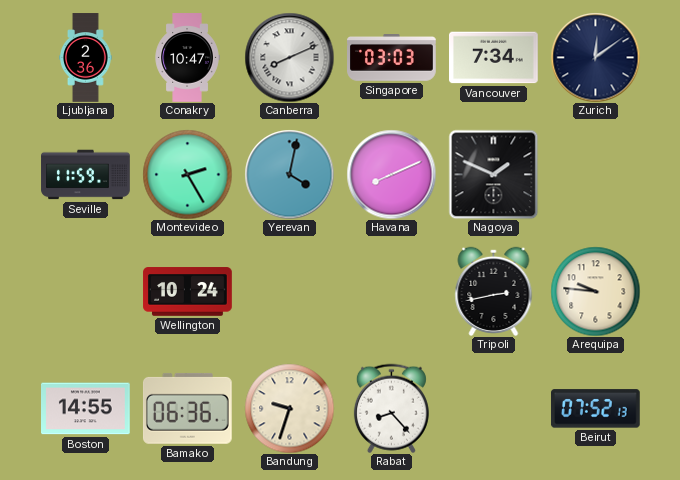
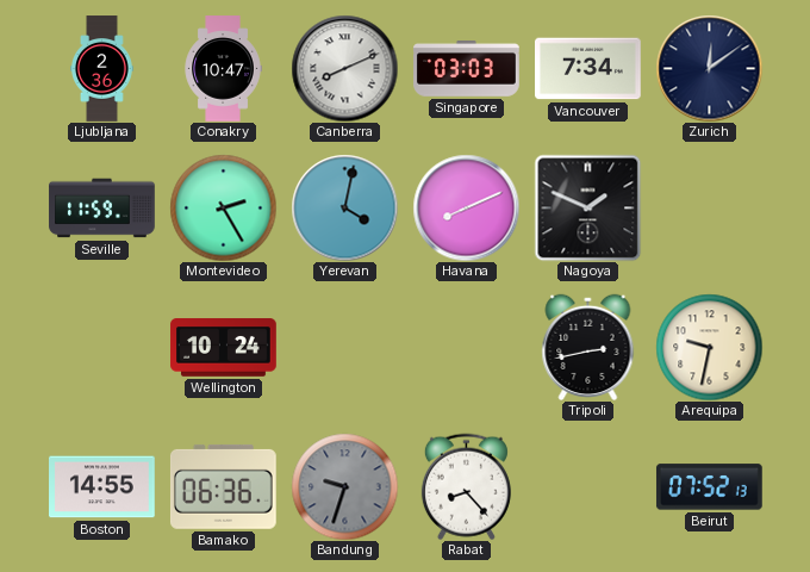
Arequipa: 9:46 -> 9:32
Bandung dial: cream -> grey
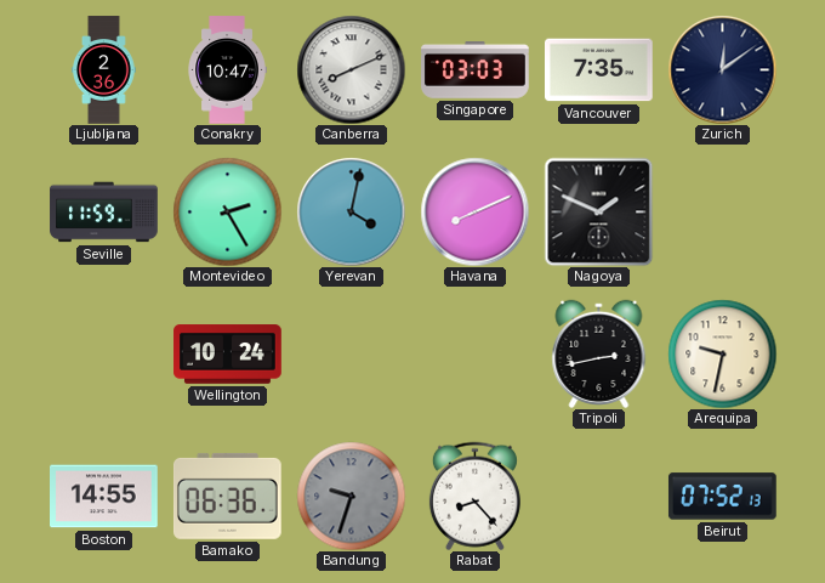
Vancouver: 7:34 -> 7:35
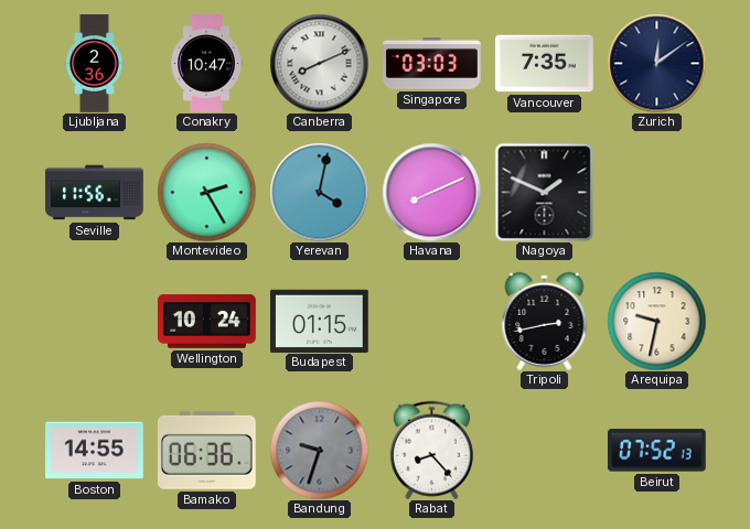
Seville: 11:59 -> 11:56
Budapest: none -> 01:15
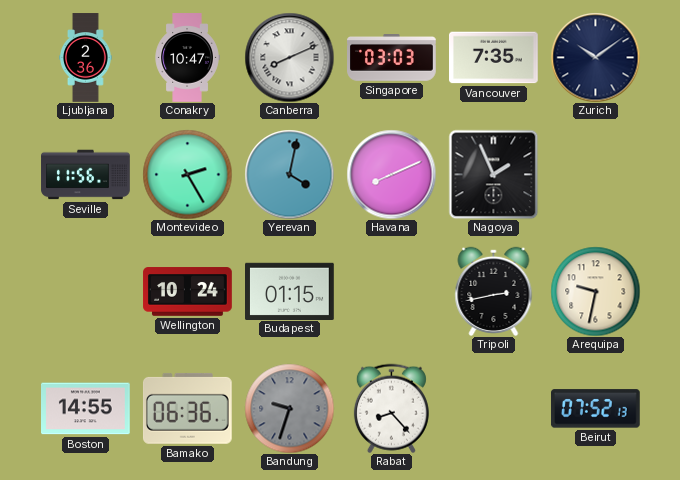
Zurich: 12:09 -> 10:09
Nagoya: 1:49 -> 1:56
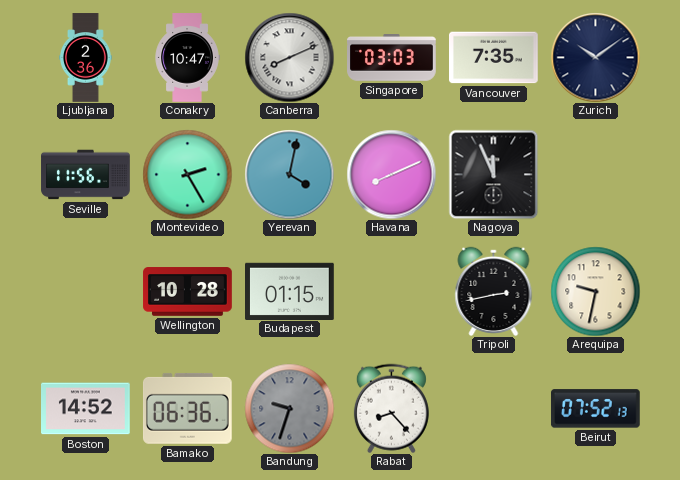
Nagoya: 1:56 -> 11:56
Wellington: 10:24 -> 10:28
Boston: 14:55 -> 14:52
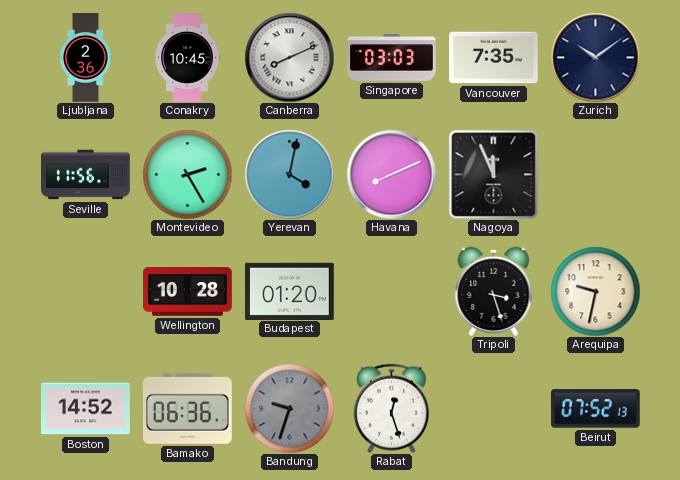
Conakry: 10:47 -> 10:45
Budapest: 01:15 -> 01:20
Tripoli: 2:43 -> 3:27
Rabat: 8:23 -> 12:27
